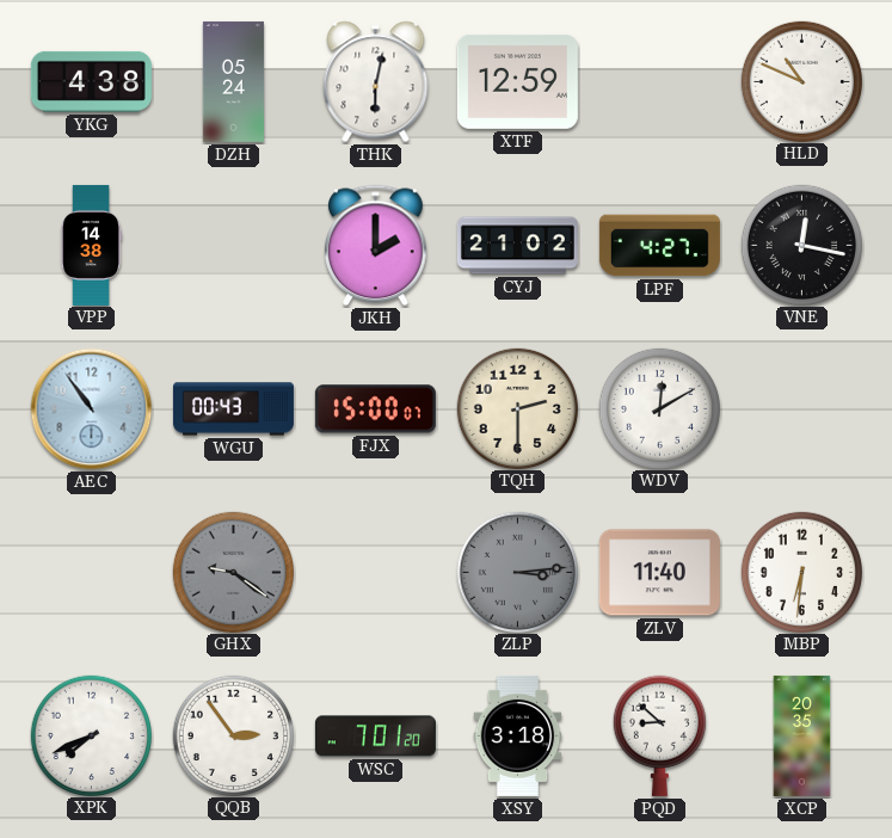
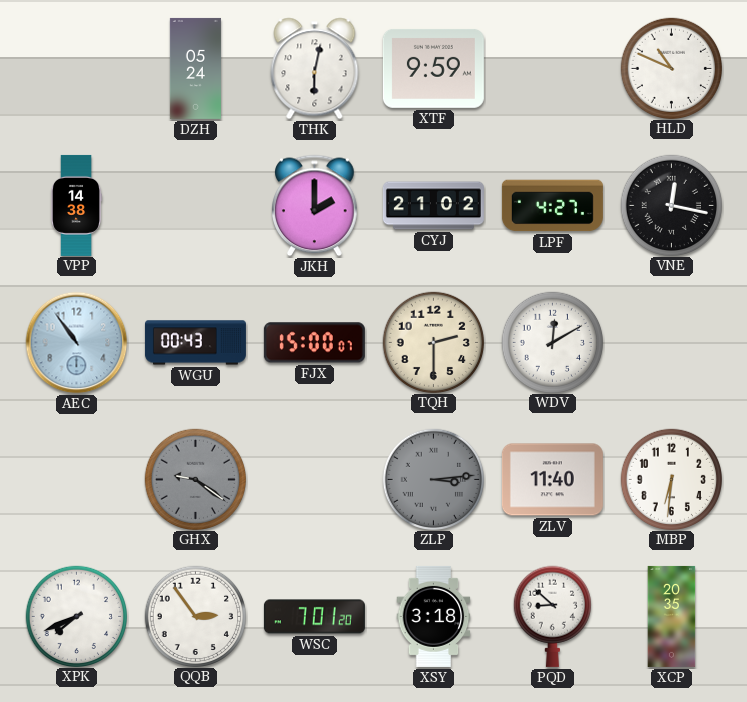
YKG: 4:38 -> none
XTF: 12:59 -> 9:59
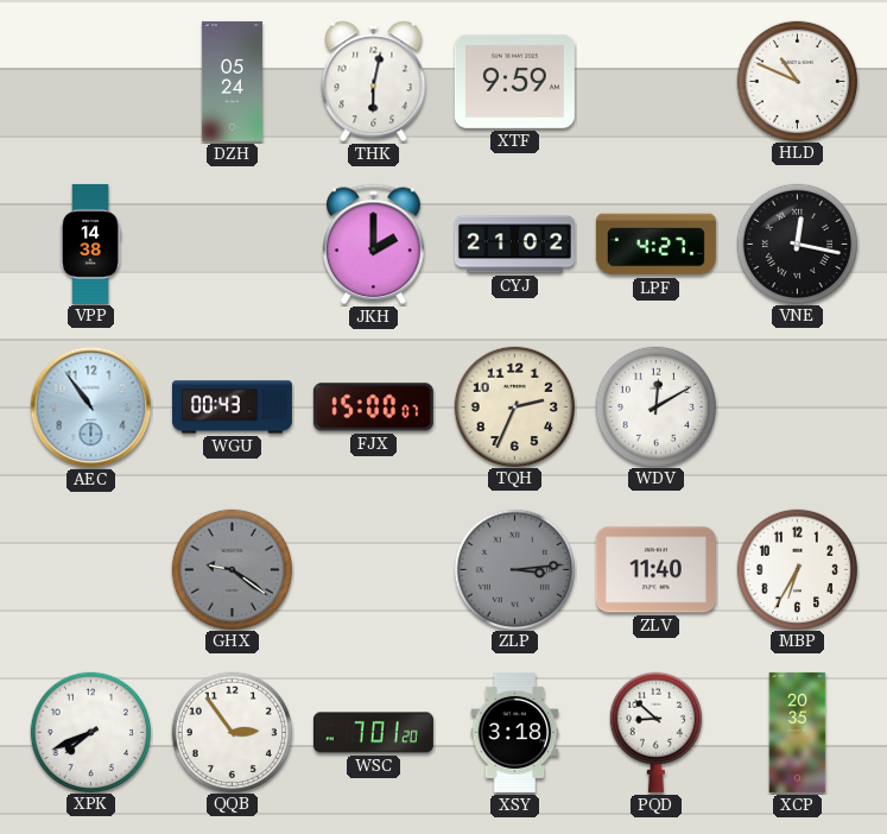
TQH: 2:30 -> 2:34
MBP: 6:31 -> 6:35
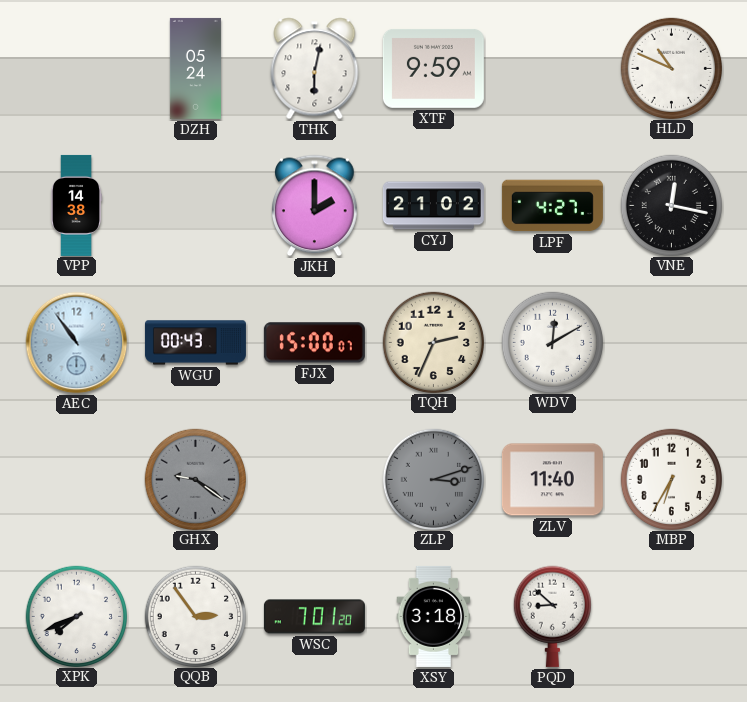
ZLP: 3:14 -> 3:12
XCP: 20:35 -> none
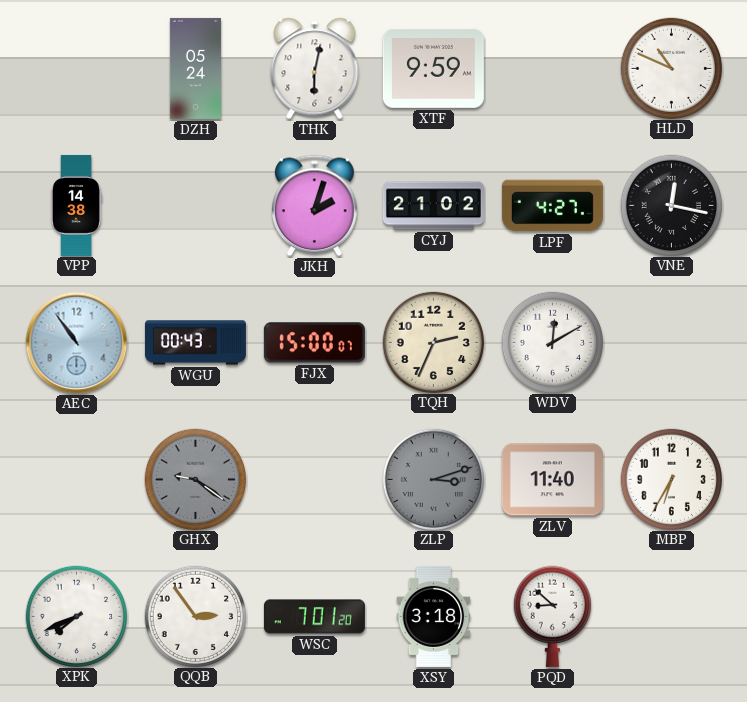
JKH: 2:00 -> 2:03
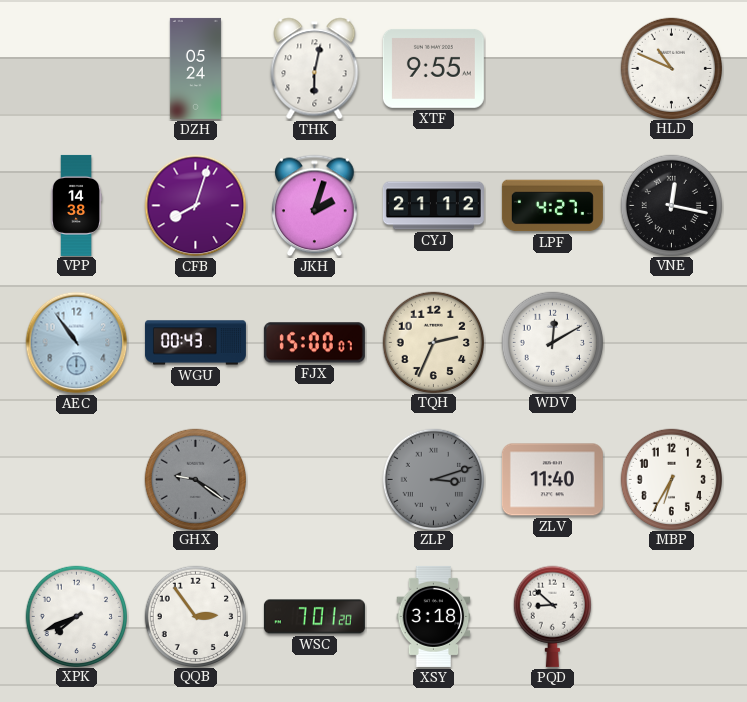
XTF: 9:59 -> 9:55
CFB: none -> 8:03
CYJ: 21:02 -> 21:12
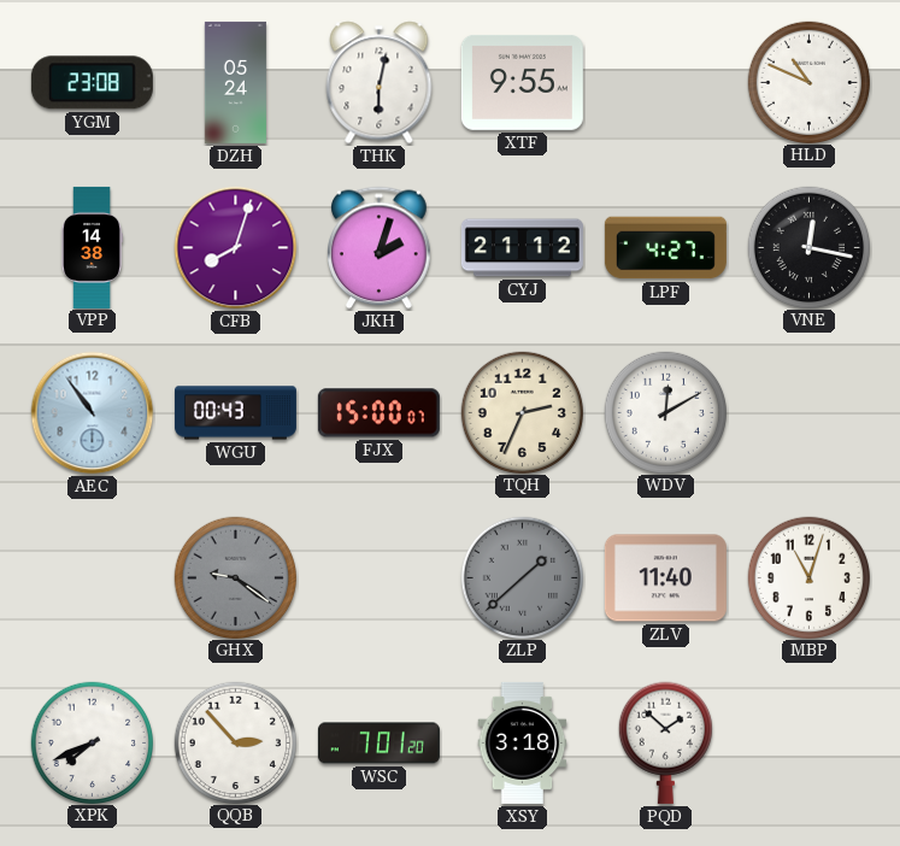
YGM: none -> 23:08
ZLP: 3:12 -> 1:38
MBP: 6:35 -> 11:03
QQB: 2:54 -> 2:53
PQD: 8:52 -> 1:52
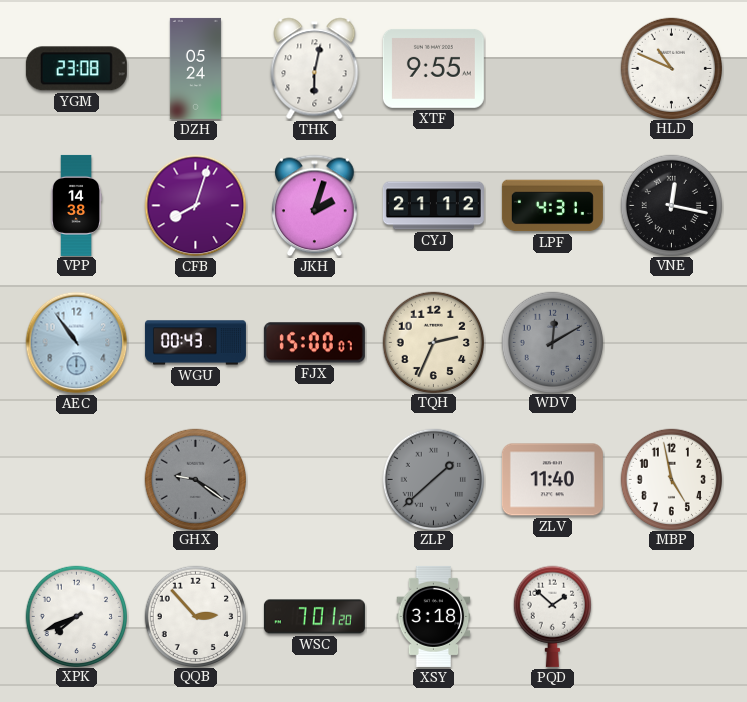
LPF: 4:27 -> 4:31
WDV dial: white -> grey
MBP: 11:03 -> 4:58
